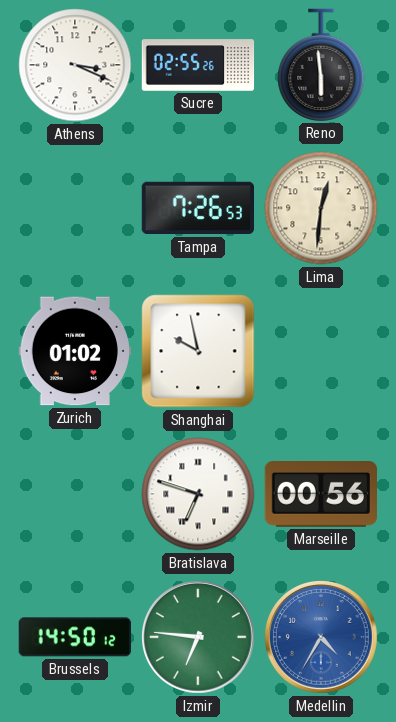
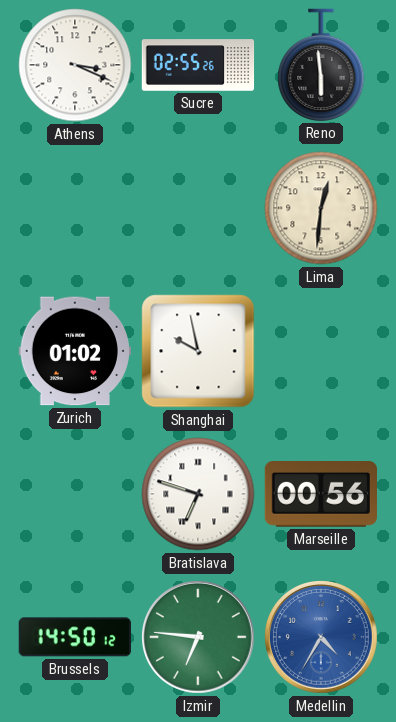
Tampa: 7:26 -> none
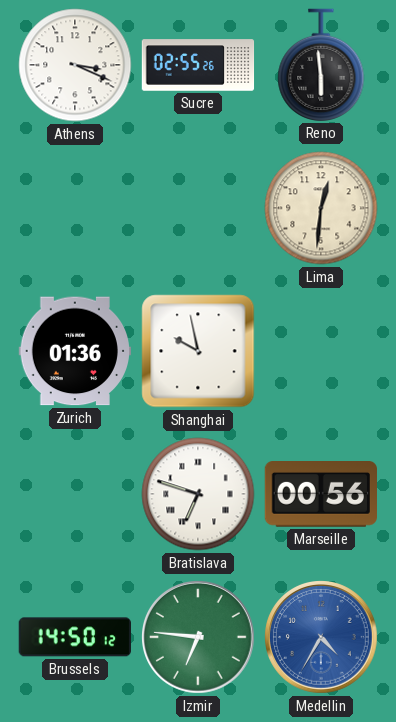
Zurich: 01:02 -> 01:36
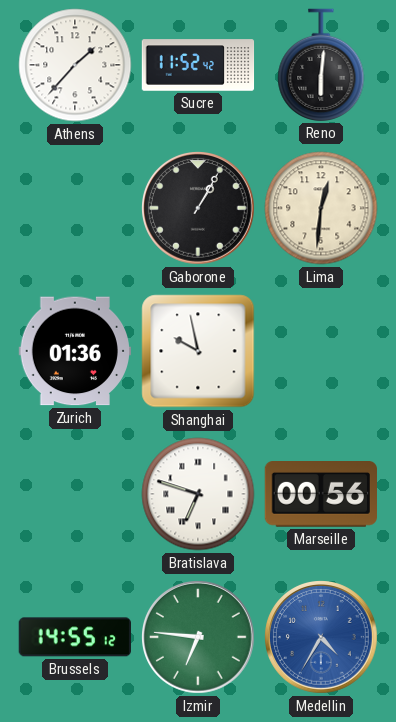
Athens: 3:19 -> 1:37
Sucre: 02:55 -> 11:52
Reno: 5:59 -> 6:01
Gaborone: none -> 1:05
Brussels: 14:50 -> 14:55
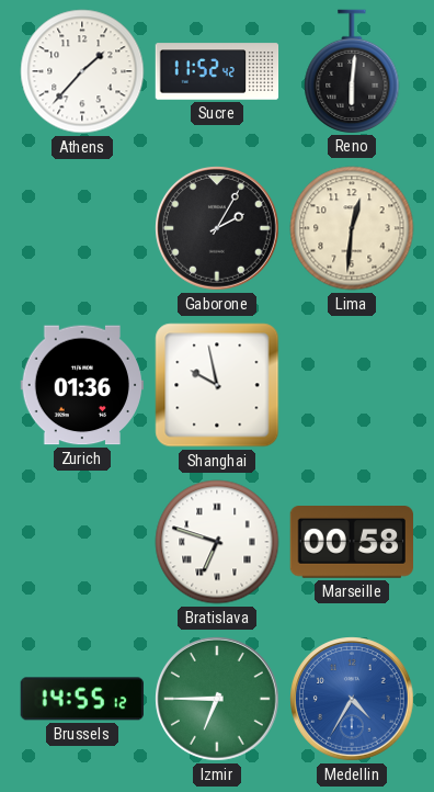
Gaborone: 1:05 -> 2:05
Marseille: 00:56 -> 00:58
Izmir: 6:46 -> 6:45
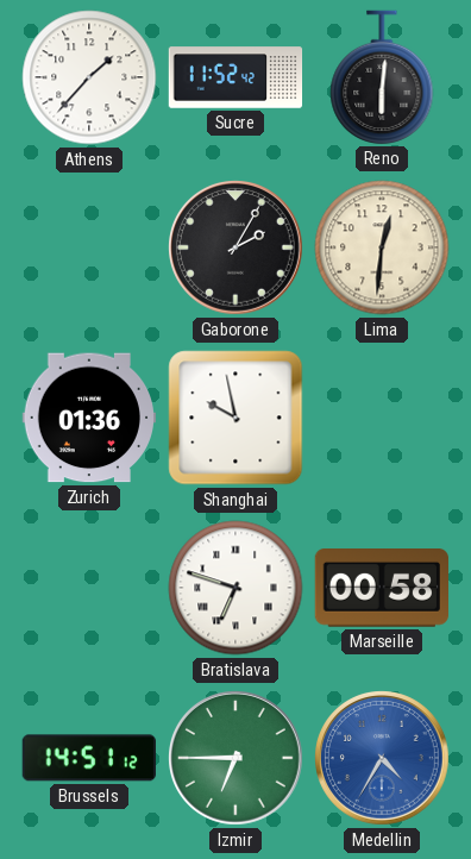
Brussels: 14:55 -> 14:51
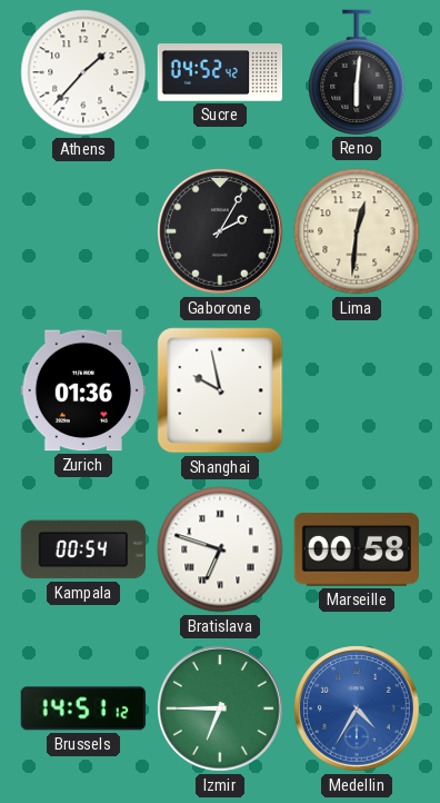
Sucre: 11:52 -> 04:52
Kampala: none -> 00:54
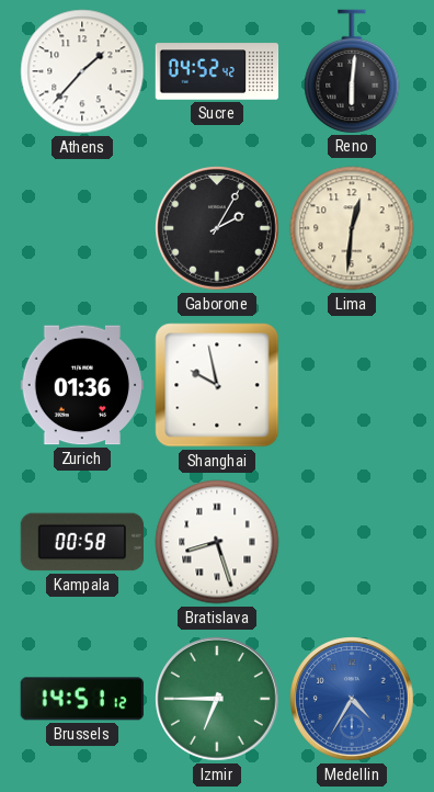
Kampala: 00:54 -> 00:58
Bratislava: 6:48 -> 8:27
Marseille: 00:58 -> none
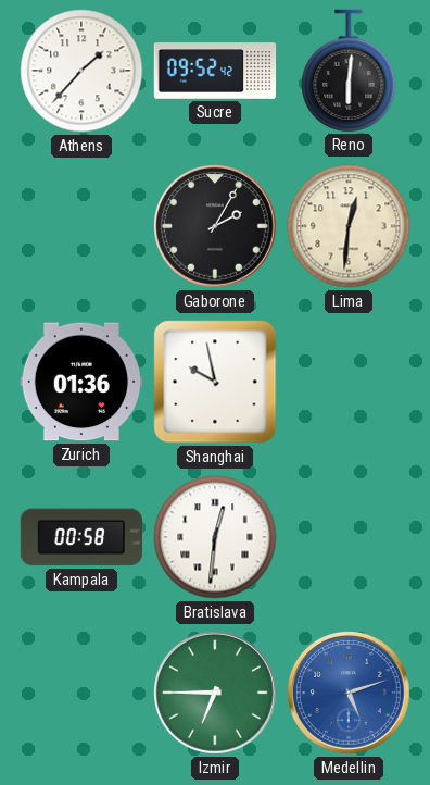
Sucre: 04:52 -> 09:52
Bratislava: 8:27 -> 12:31
Brussels: 14:51 -> none
Medellin: 4:35 -> 5:12
